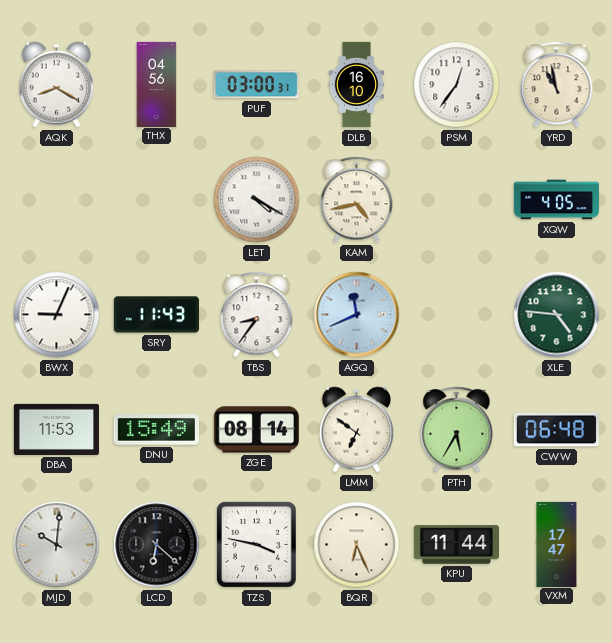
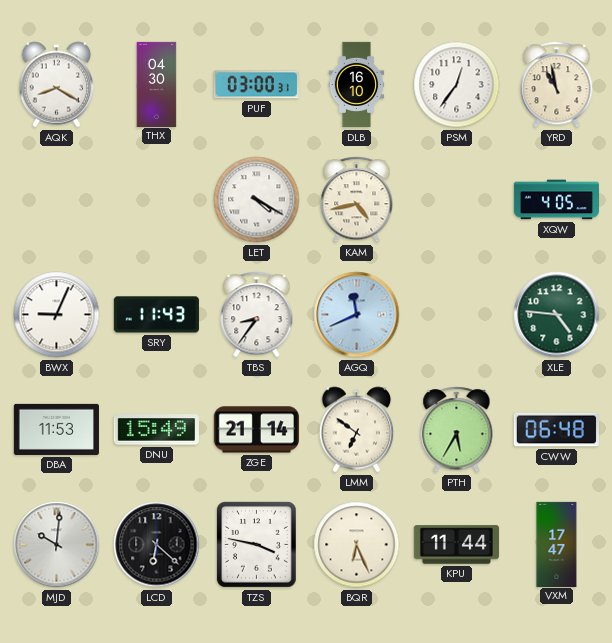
THX: 04:56 -> 04:30
ZGE: 08:14 -> 21:14
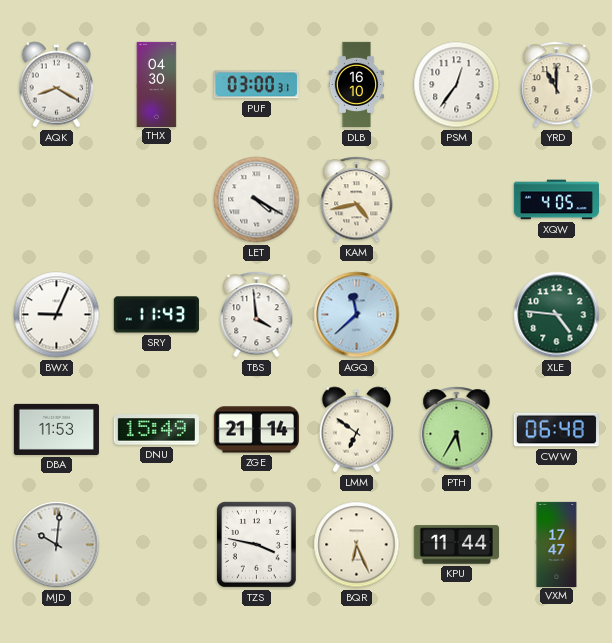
YRD: 10:58 -> 11:00
TBS: 8:36 -> 3:59
AGQ: 11:41 -> 11:38
LCD: 6:22 -> none
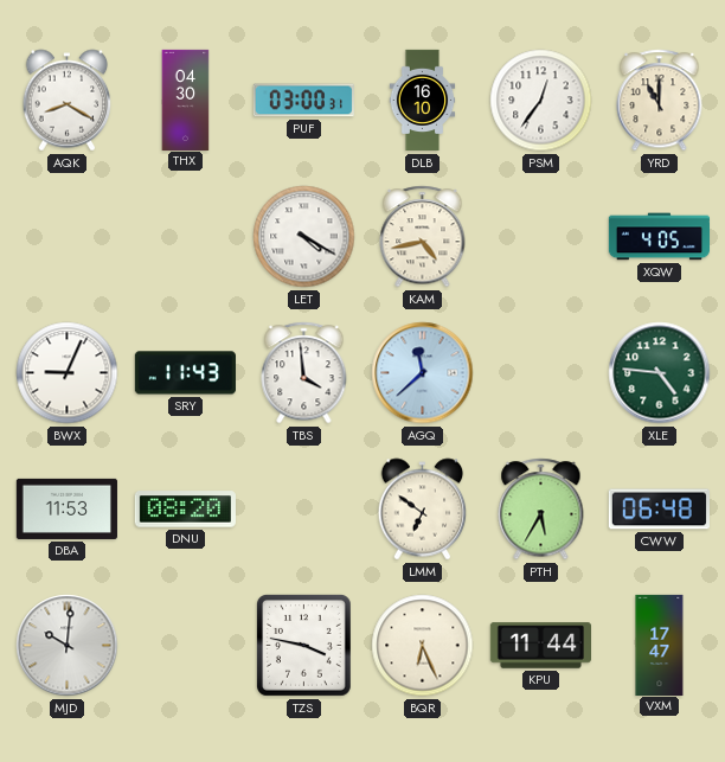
DNU: 15:49 -> 08:20
ZGE: 21:14 -> none
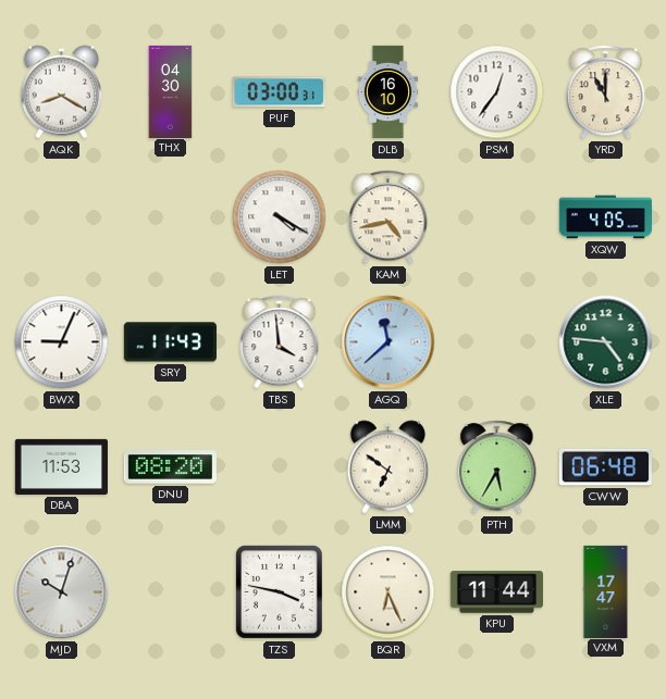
MJD: 10:01 -> 10:03
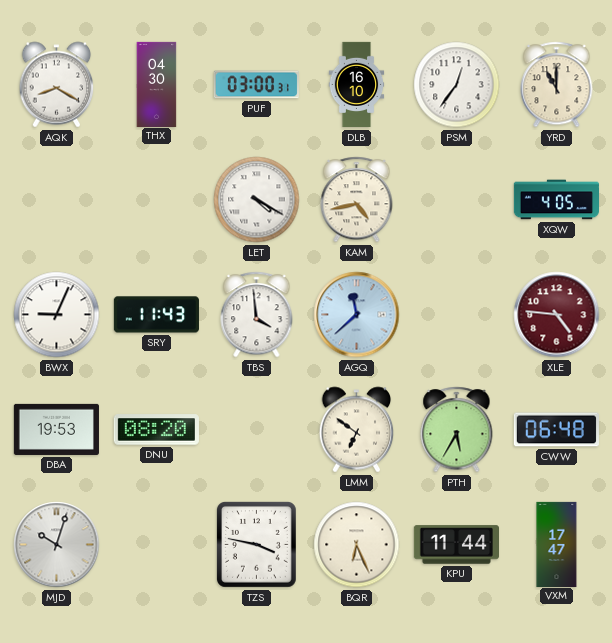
XLE dial: green -> burgundy
DBA: 11:53 -> 19:53
